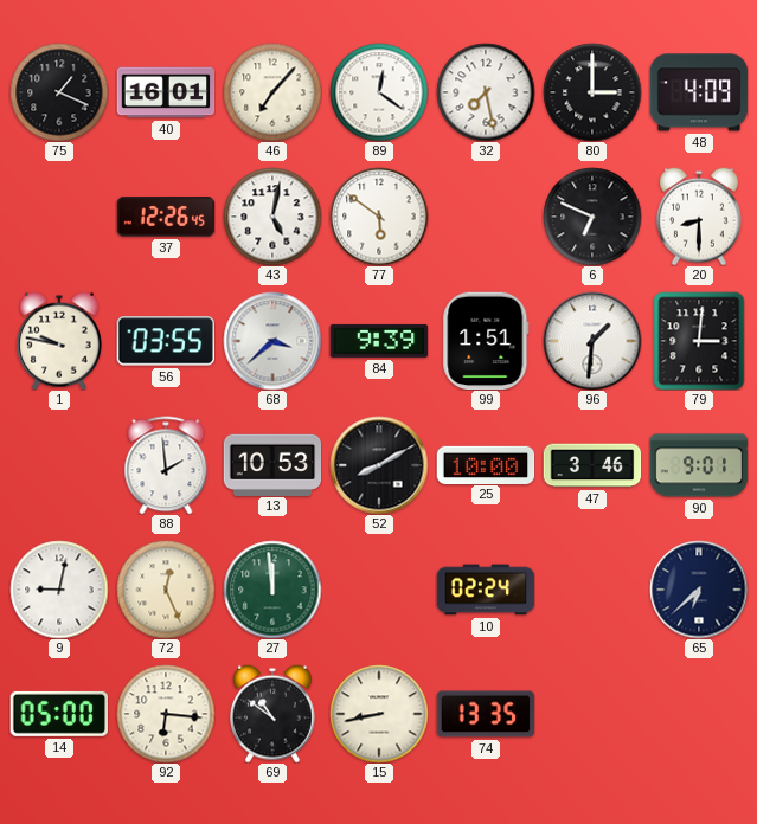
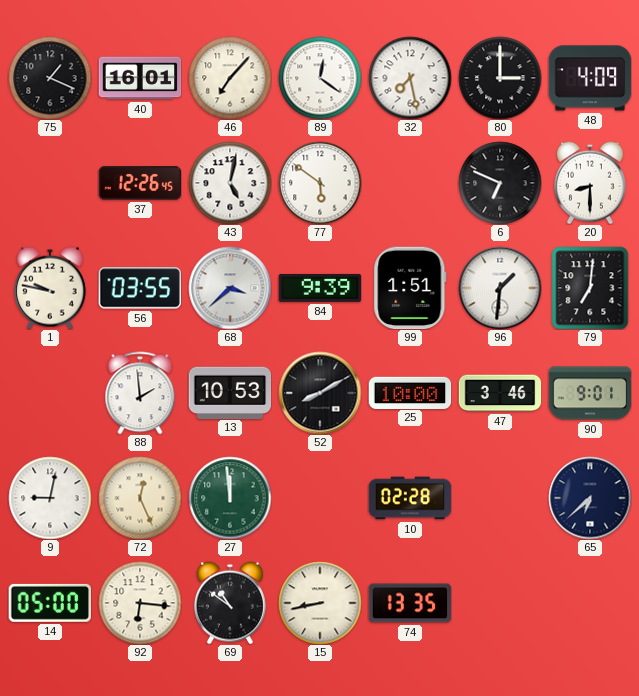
79: 3:01 -> 7:01
10: 02:24 -> 02:28
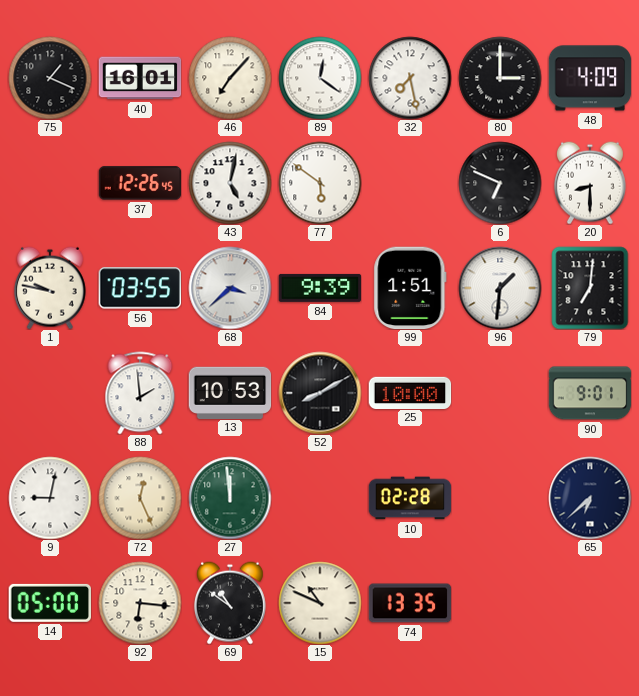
47: 3:46 -> none
15: 8:43 -> 10:49
